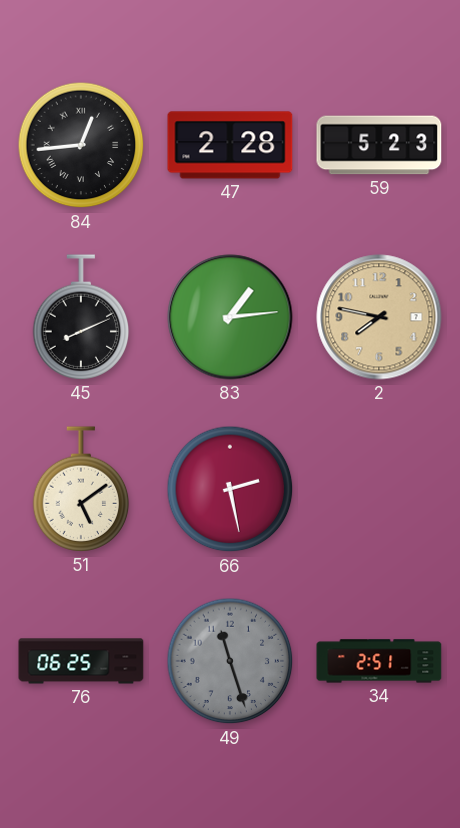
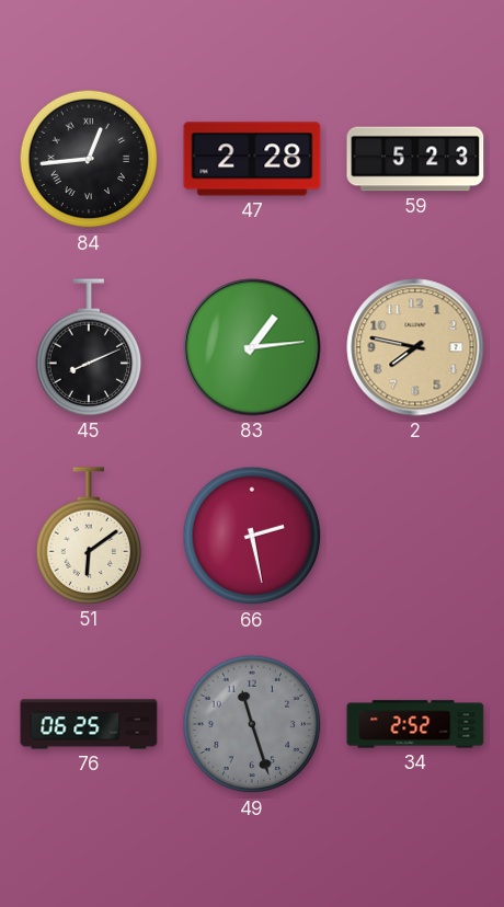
51: 5:09 -> 6:09
34: 2:51 -> 2:52
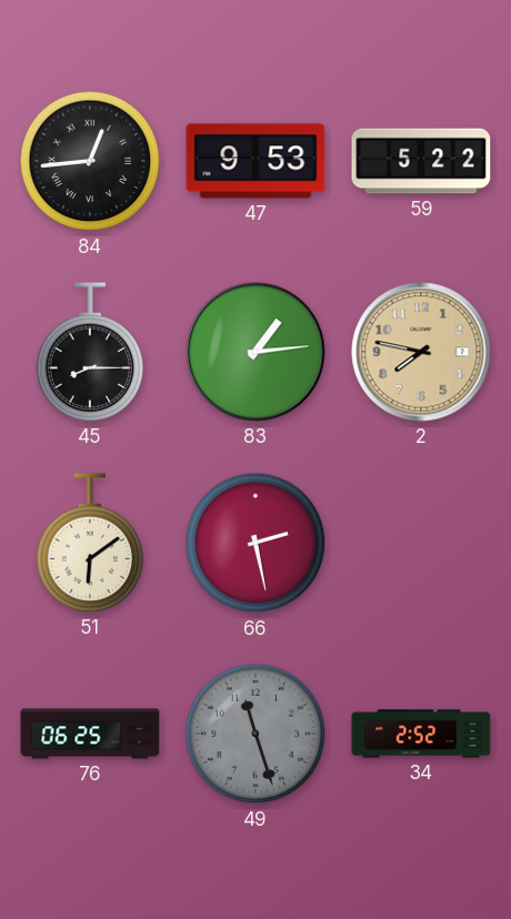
47: 2:28 -> 9:53
59: 5:23 -> 5:22
45: 8:11 -> 8:15
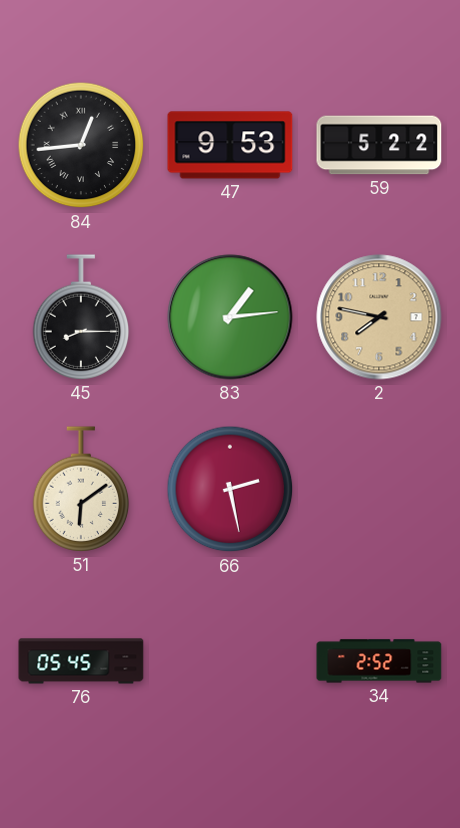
76: 06:25 -> 05:45
49: 11:27 -> none
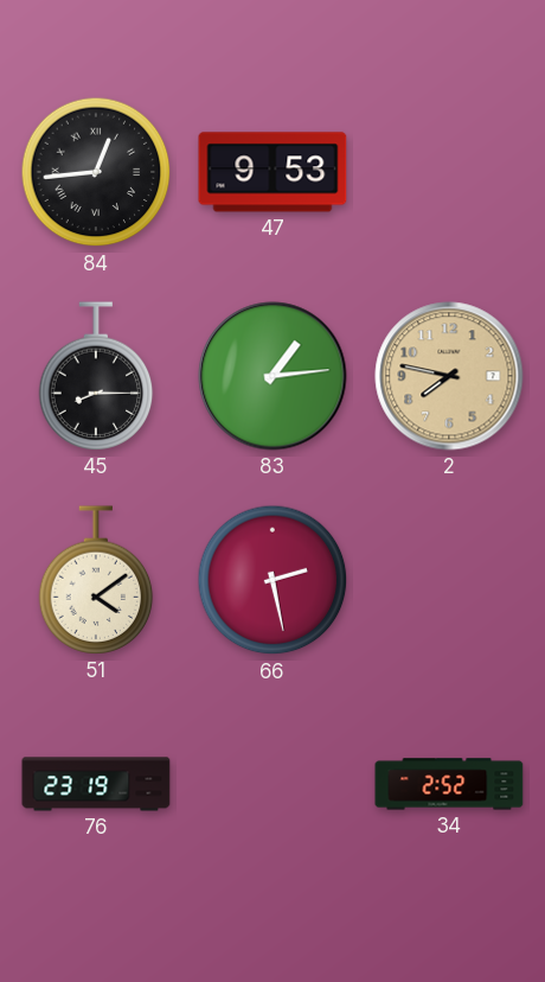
59: 5:22 -> none
51: 6:09 -> 4:09
76: 05:45 -> 23:19
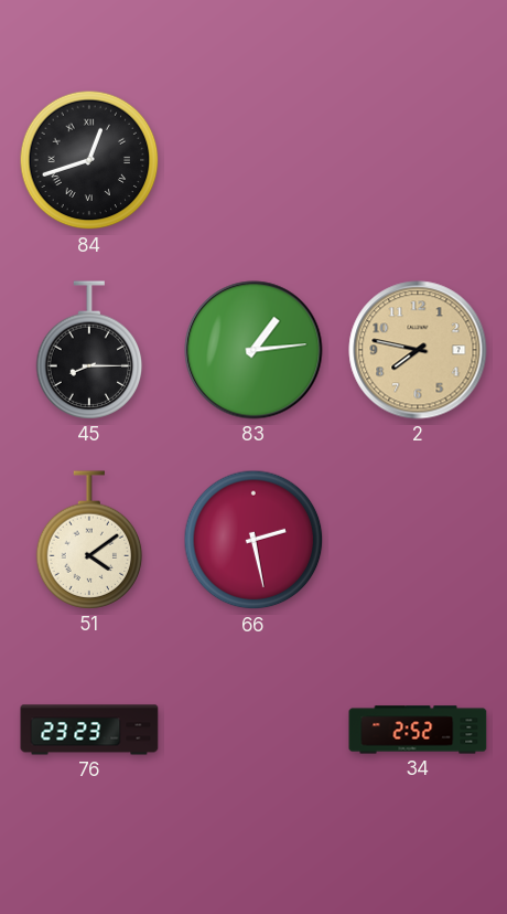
84: 12:44 -> 12:42
47: 9:53 -> none
76: 23:19 -> 23:23
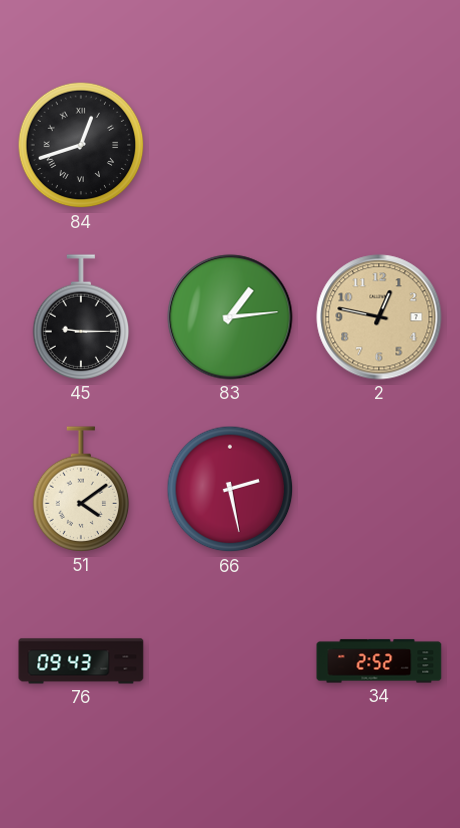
45: 8:15 -> 9:15
2: 7:47 -> 12:47
76: 23:23 -> 09:43
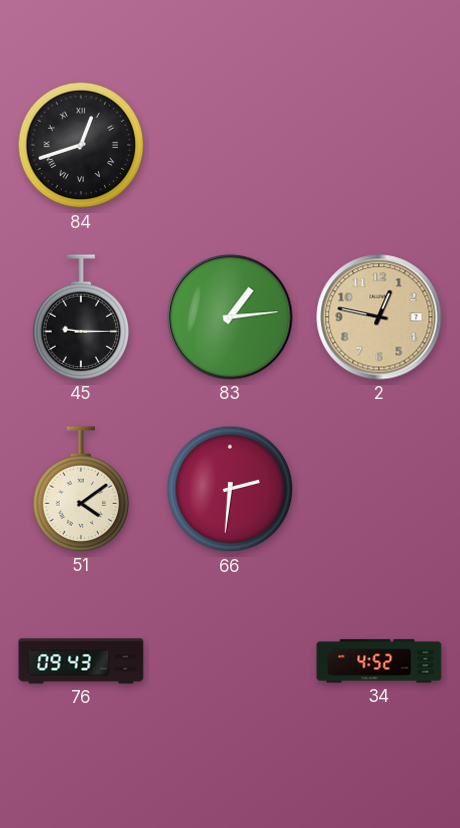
66: 2:28 -> 2:31
34: 2:52 -> 4:52
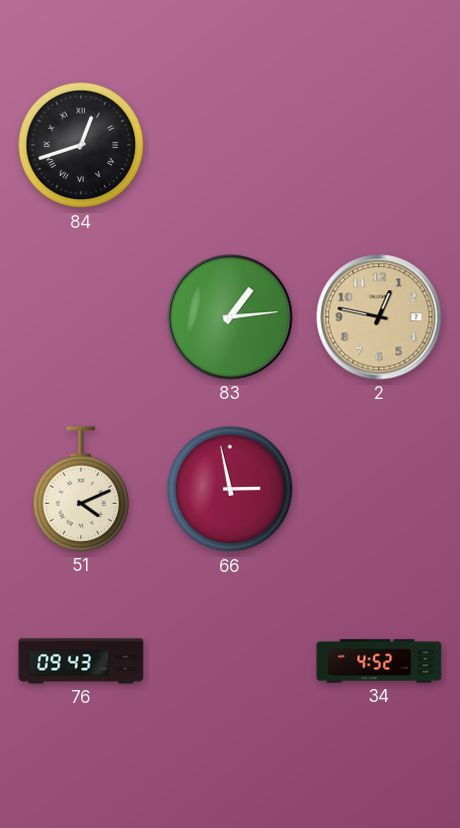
45: 9:15 -> none
51: 4:09 -> 4:11
66: 2:31 -> 2:58
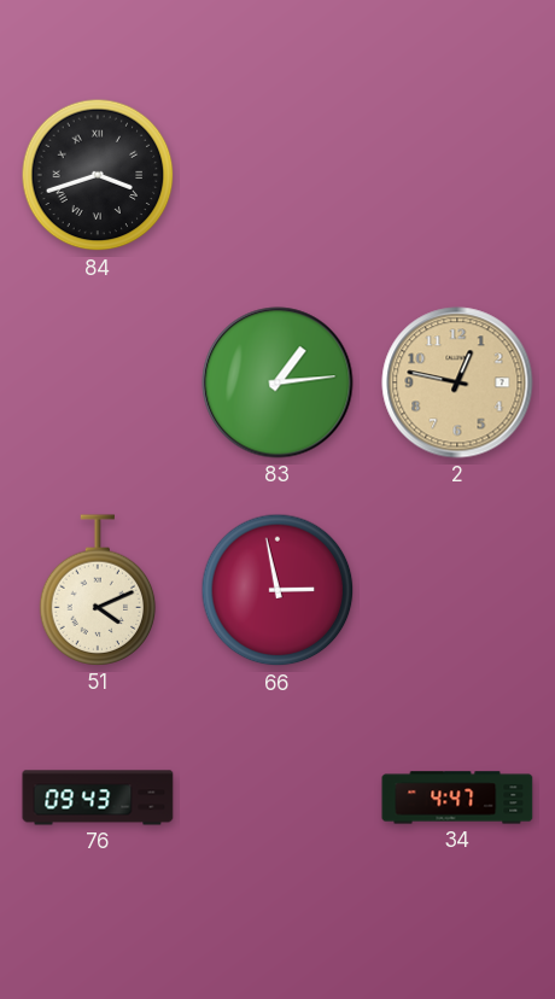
84: 12:42 -> 3:42
34: 4:52 -> 4:47
